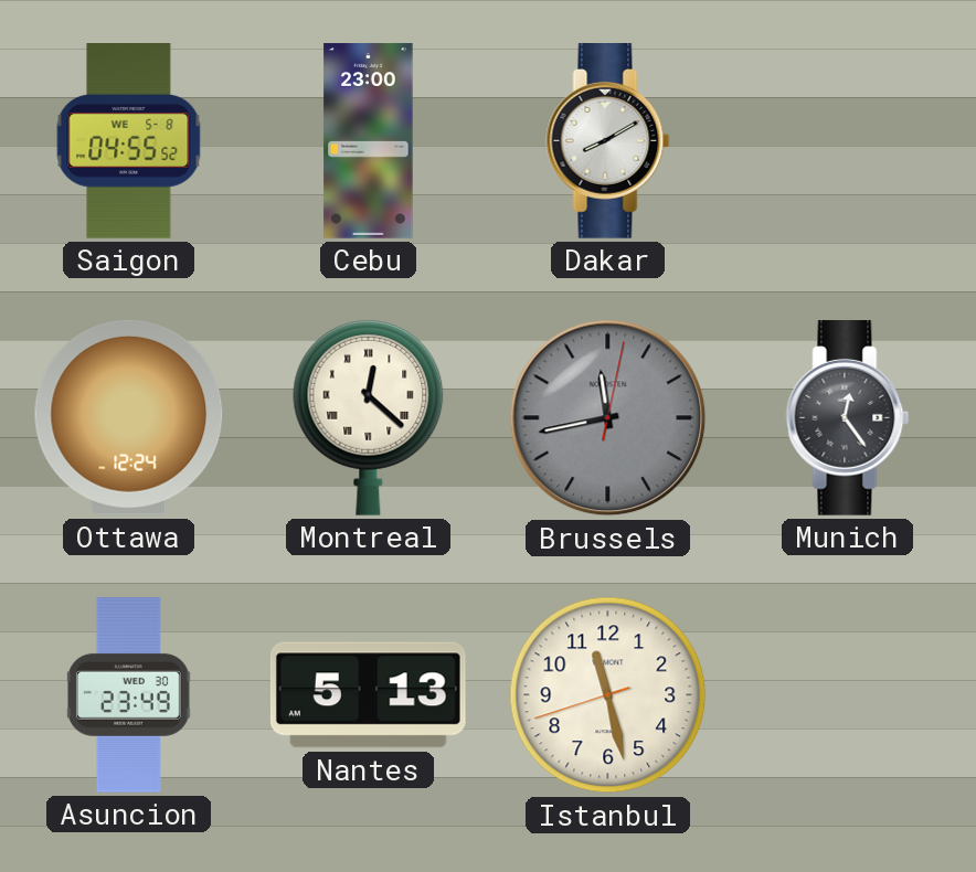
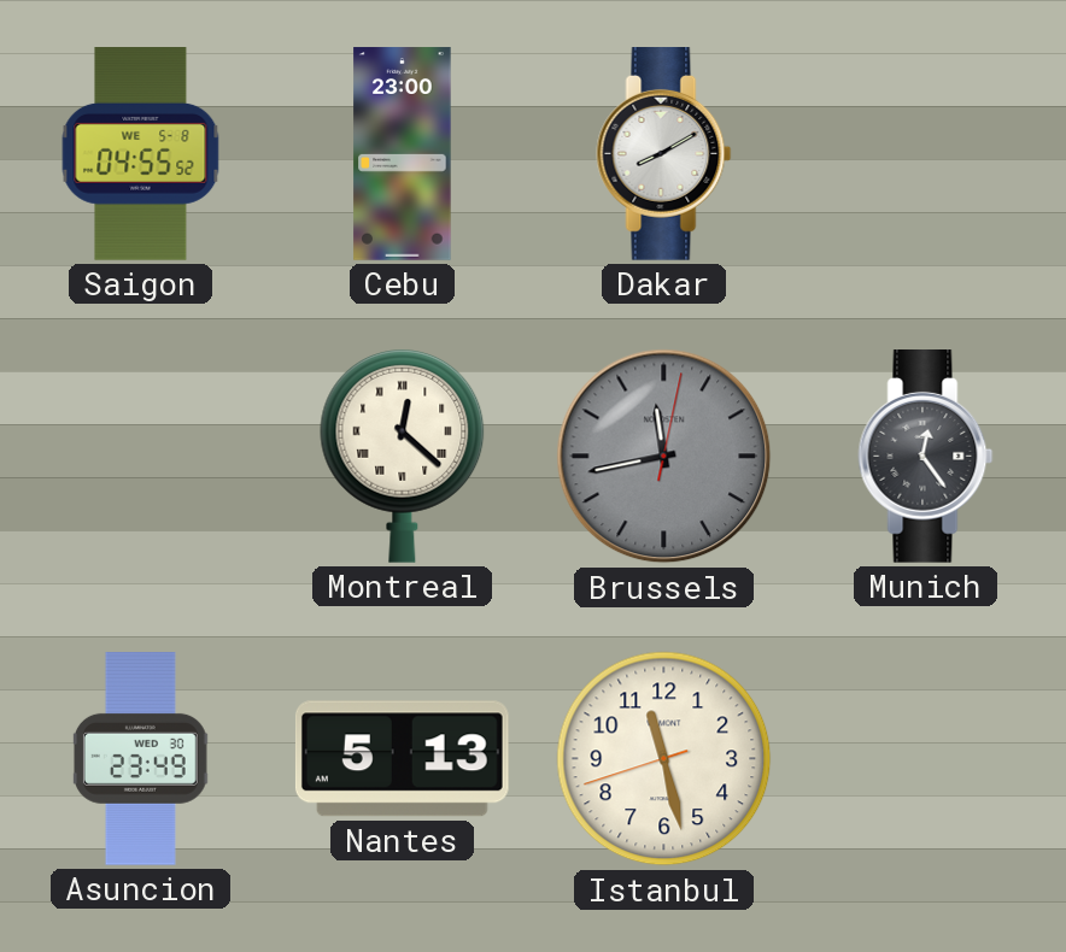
Ottawa: 12:24 -> none
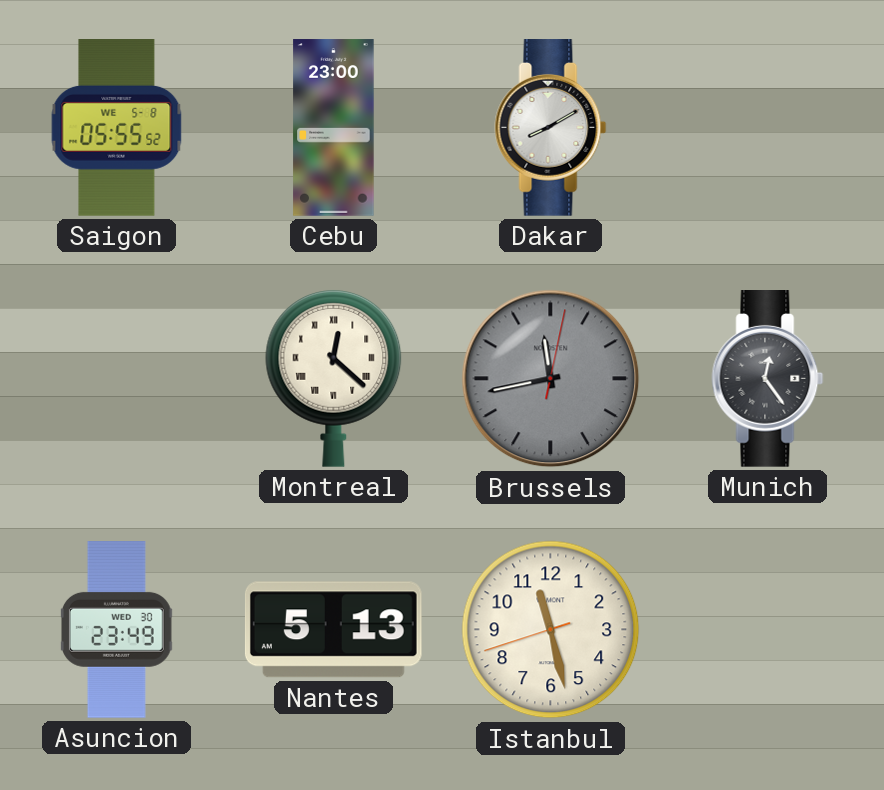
Saigon: 04:55 -> 05:55
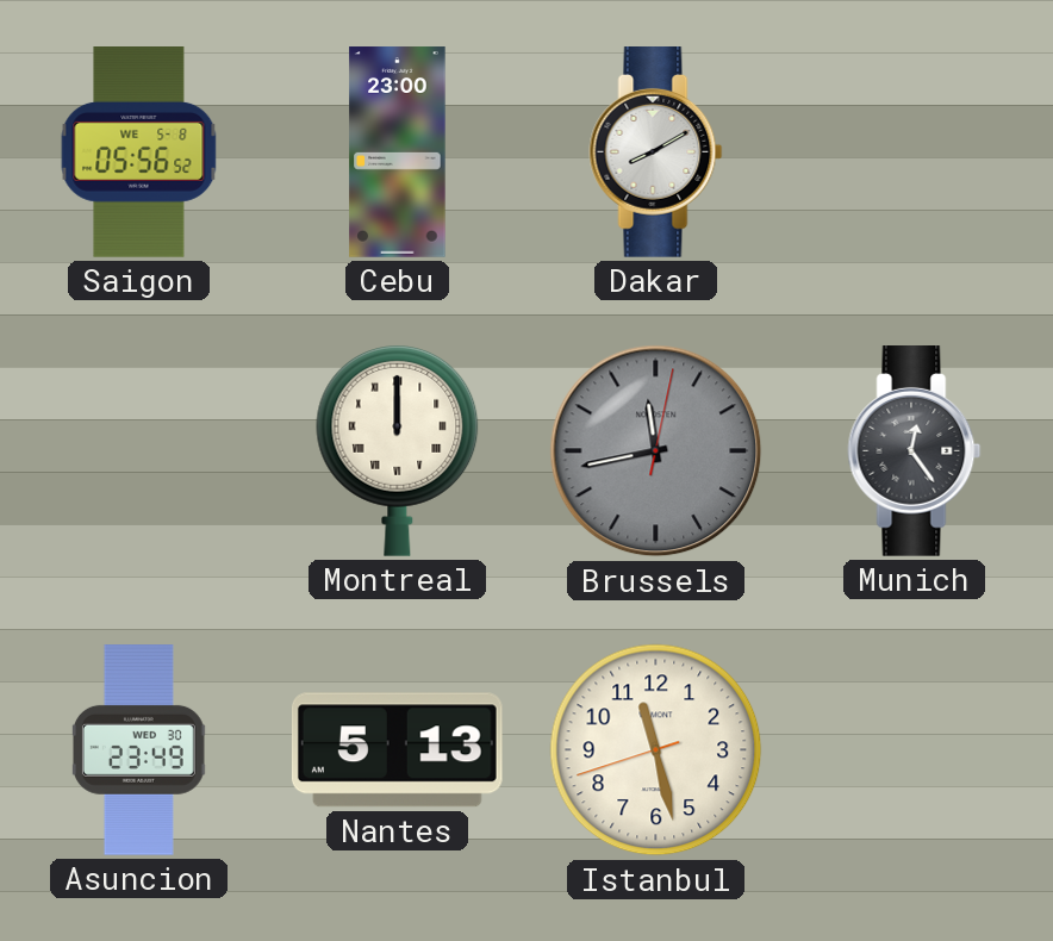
Saigon: 05:55 -> 05:56
Montreal: 12:22 -> 12:00
